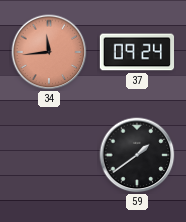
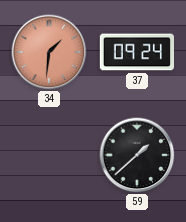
34: 11:44 -> 1:31
59: 1:39 -> 1:38
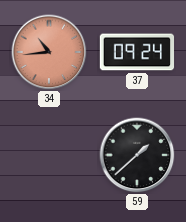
34: 1:31 -> 10:44
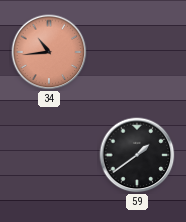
37: 09:24 -> none
59: 1:38 -> 1:39
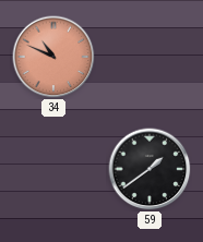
34: 10:44 -> 10:49
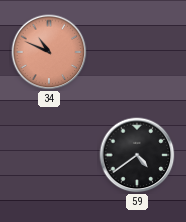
59: 1:39 -> 4:39
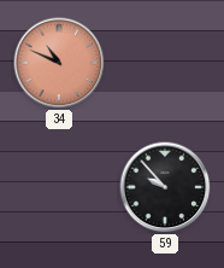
59: 4:39 -> 9:53
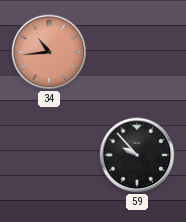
34: 10:49 -> 10:44
